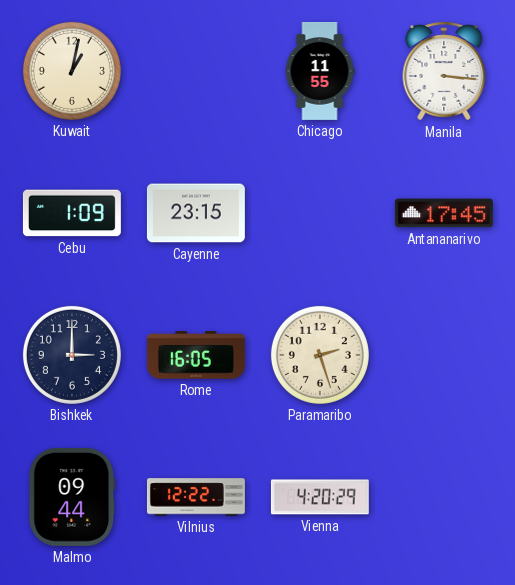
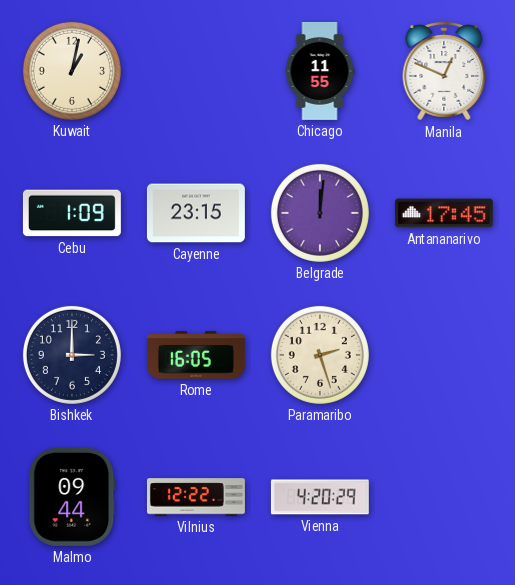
Manila: 3:16 -> 12:49
Belgrade: none -> 12:01
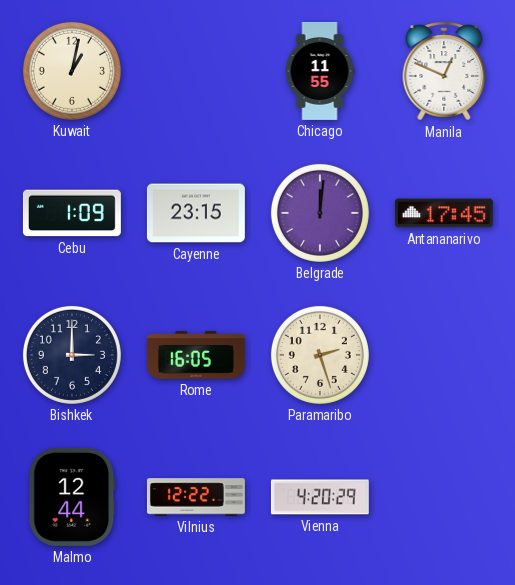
Malmo: 09:44 -> 12:44
